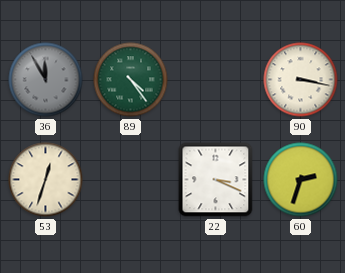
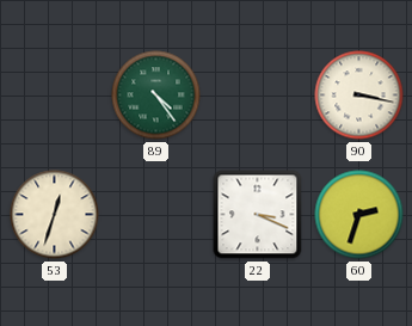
36: 11:55 -> none
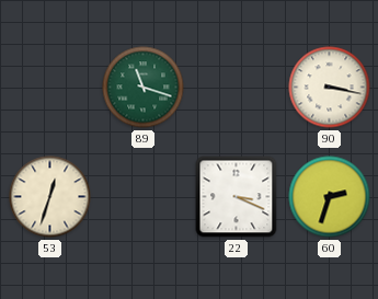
89: 4:24 -> 11:18
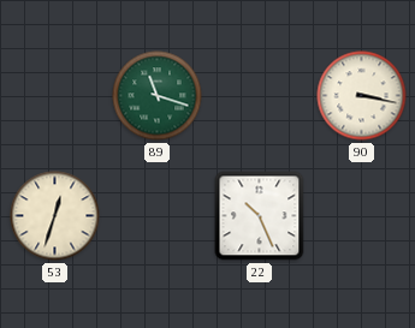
22: 3:19 -> 10:26
60: 2:33 -> none
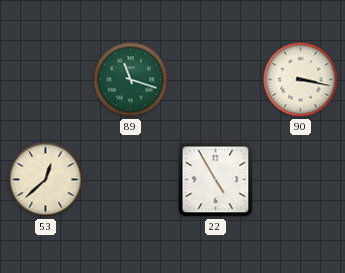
53: 12:33 -> 12:38
22: 10:26 -> 4:55
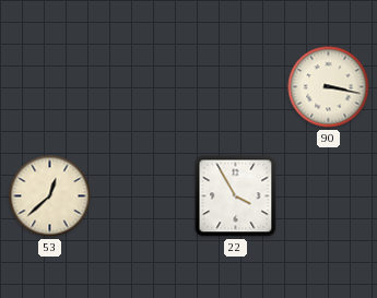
89: 11:18 -> none
22: 4:55 -> 3:55
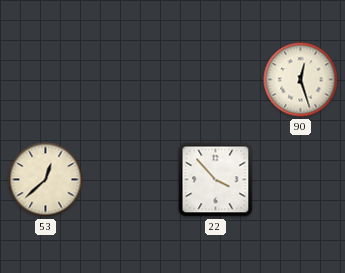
90: 3:17 -> 12:27
22: 3:55 -> 3:53
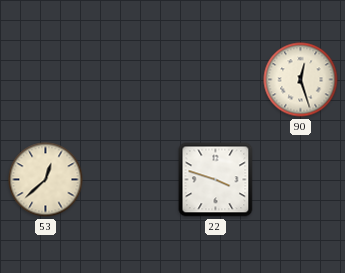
22: 3:53 -> 3:48
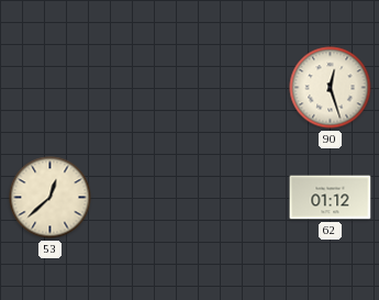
22: 3:48 -> none
62: none -> 01:12
